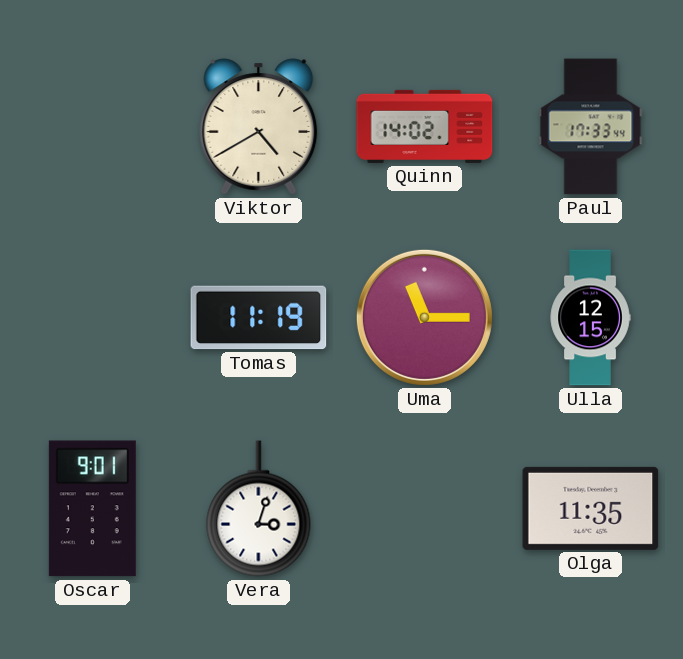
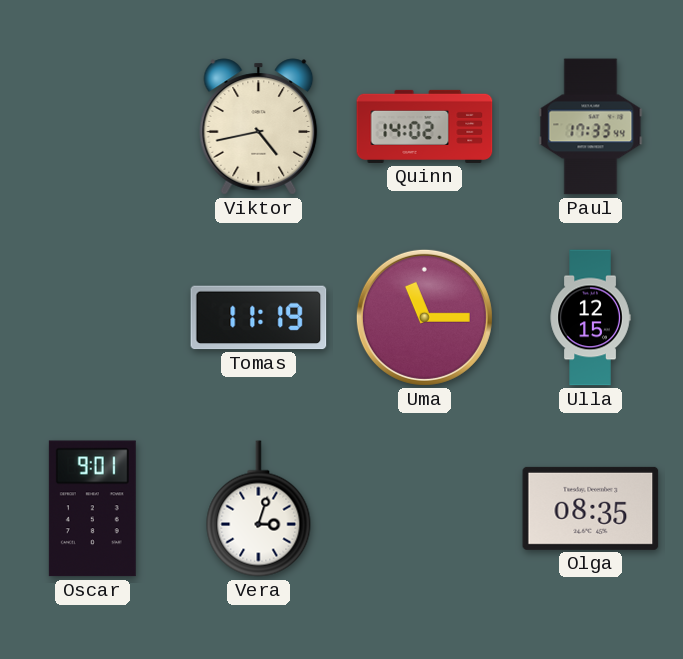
Viktor: 4:40 -> 4:43
Olga: 11:35 -> 08:35
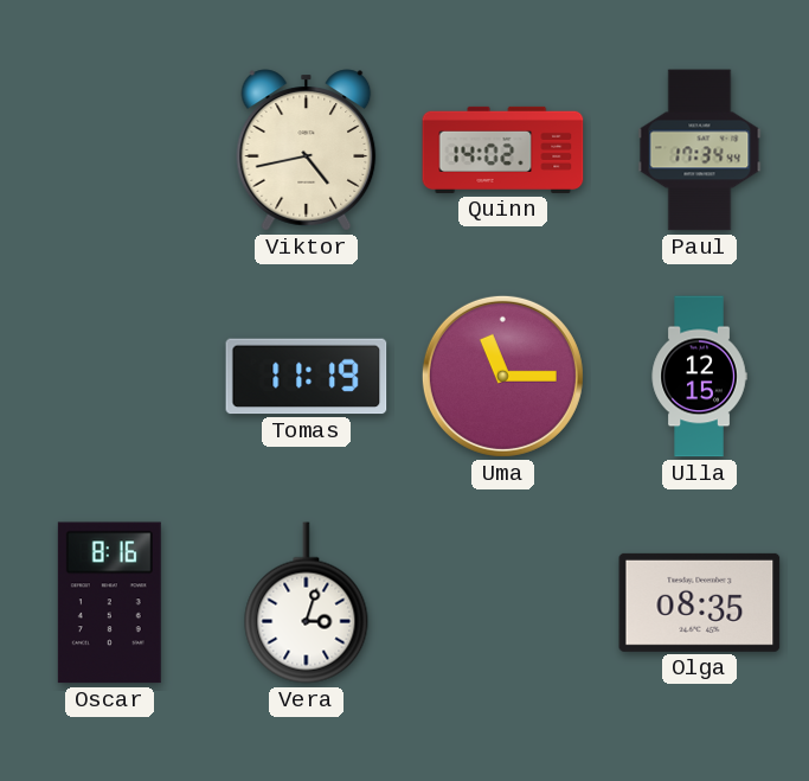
Paul: 17:33 -> 17:34
Oscar: 9:01 -> 8:16
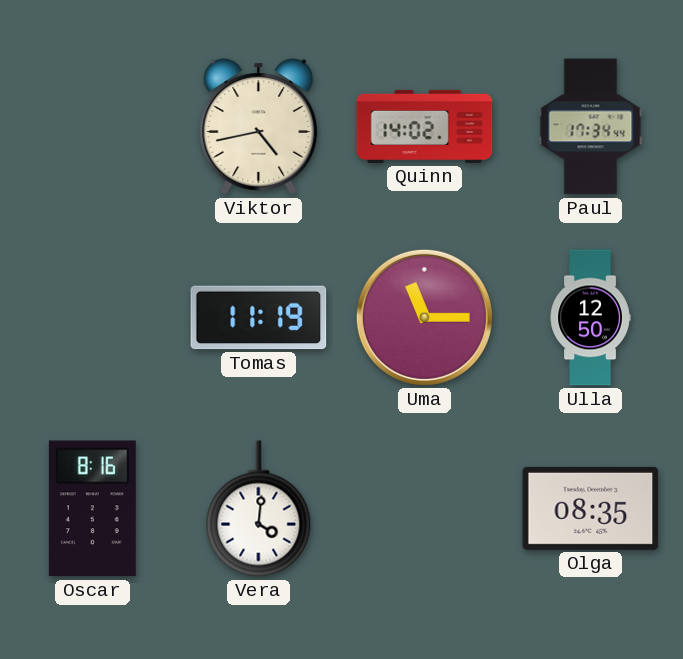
Ulla: 12:15 -> 12:50
Vera: 3:03 -> 4:01
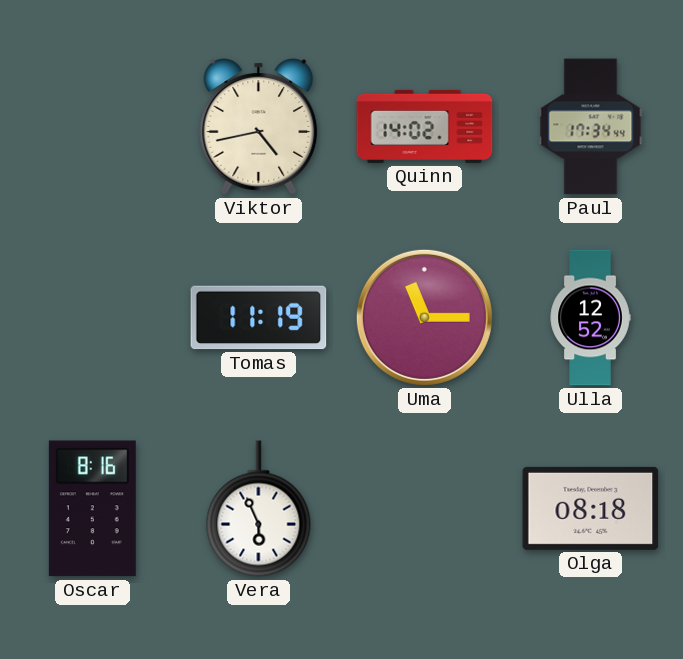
Ulla: 12:50 -> 12:52
Vera: 4:01 -> 5:56
Olga: 08:35 -> 08:18
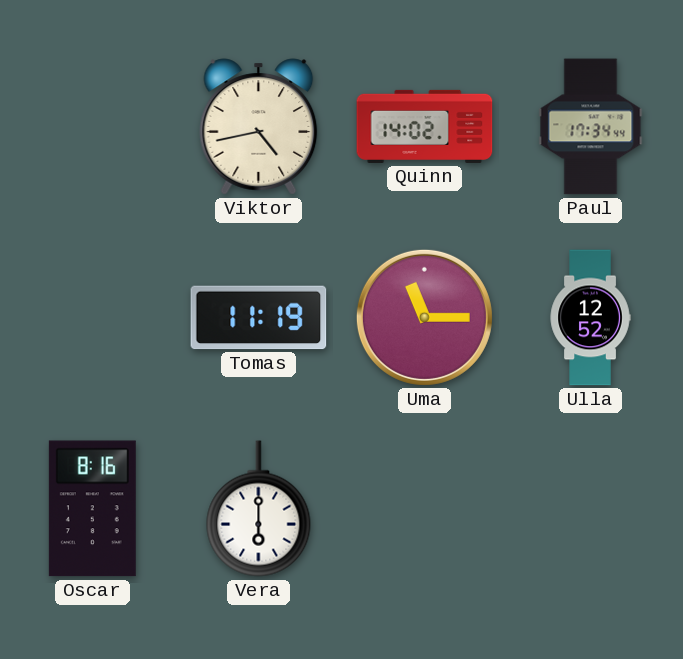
Vera: 5:56 -> 6:00
Olga: 08:18 -> none
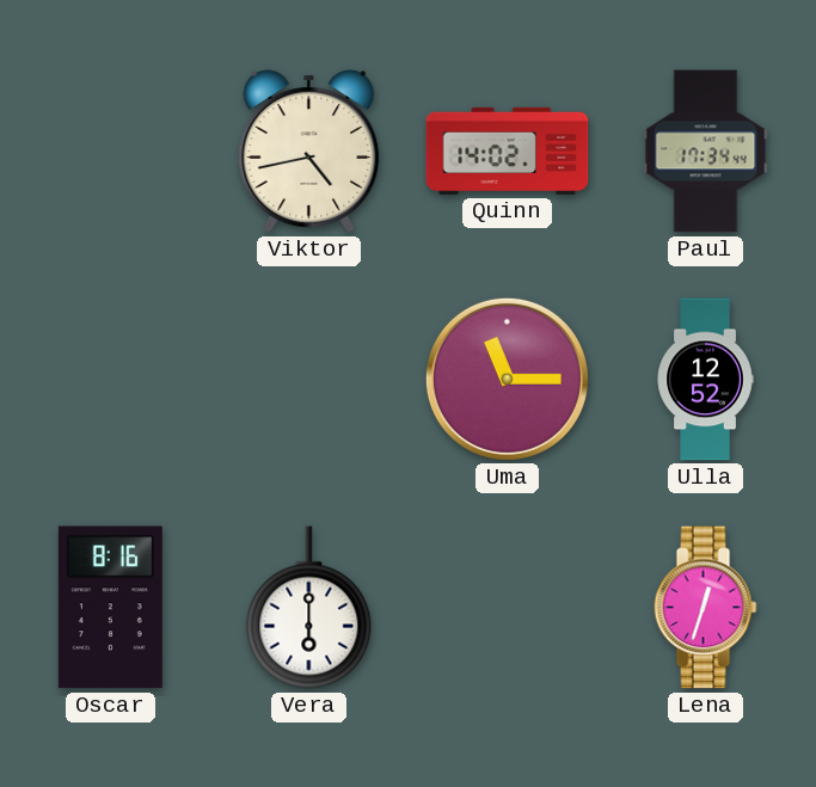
Tomas: 11:19 -> none
Lena: none -> 12:33
